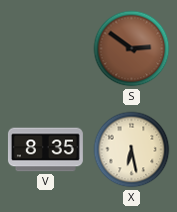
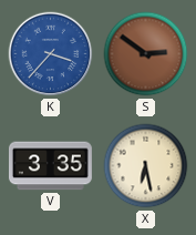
K: none -> 3:37
V: 8:35 -> 3:35
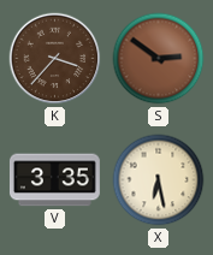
K dial: blue -> brown
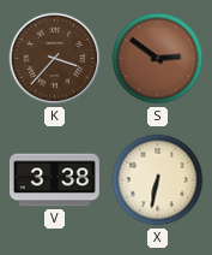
V: 3:35 -> 3:38
X: 6:28 -> 6:32
